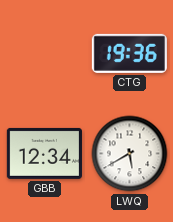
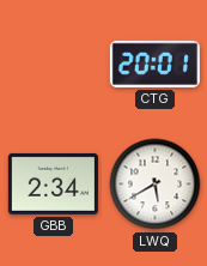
CTG: 19:36 -> 20:01
GBB: 12:34 -> 2:34
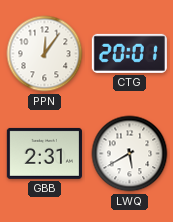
PPN: none -> 12:06
GBB: 2:34 -> 2:31
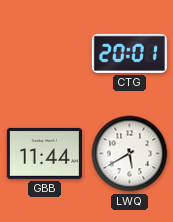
PPN: 12:06 -> none
GBB: 2:31 -> 11:44
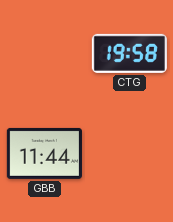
CTG: 20:01 -> 19:58
LWQ: 5:40 -> none
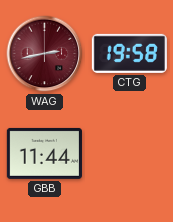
WAG: none -> 2:43
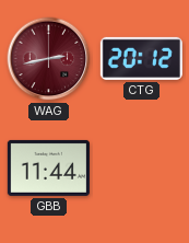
CTG: 19:58 -> 20:12
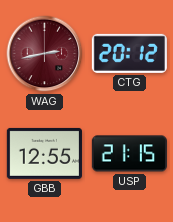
GBB: 11:44 -> 12:55
USP: none -> 21:15
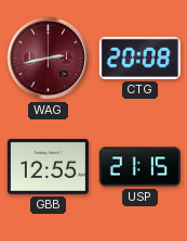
CTG: 20:12 -> 20:08
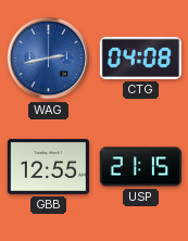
WAG dial: burgundy -> blue
CTG: 20:08 -> 04:08
